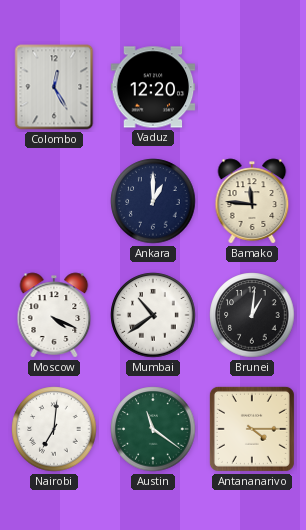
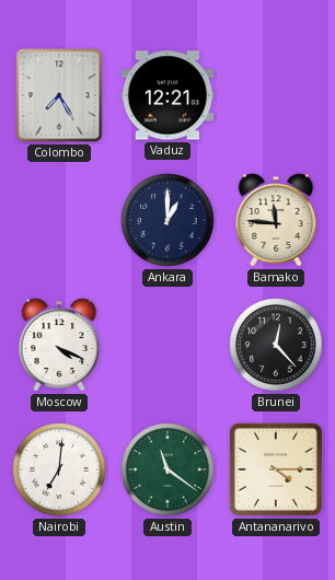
Colombo: 12:25 -> 7:25
Vaduz: 12:20 -> 12:21
Mumbai: 10:39 -> none
Brunei: 1:01 -> 12:23
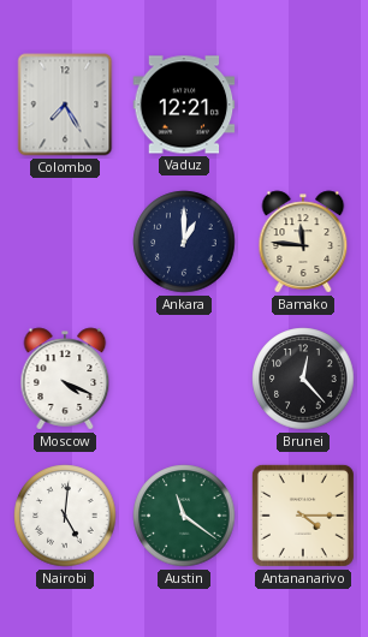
Nairobi: 7:01 -> 5:01
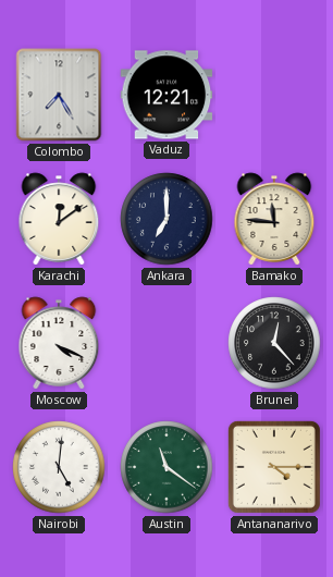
Karachi: none -> 12:09
Ankara: 1:00 -> 7:00
